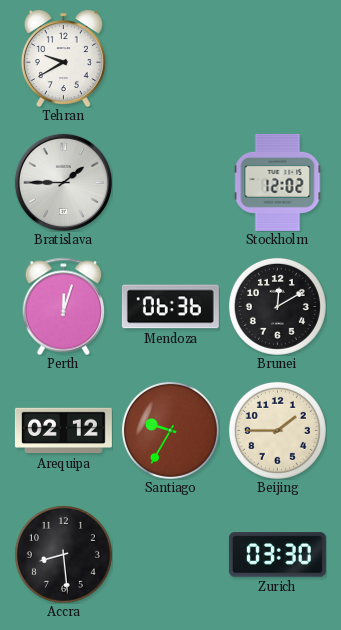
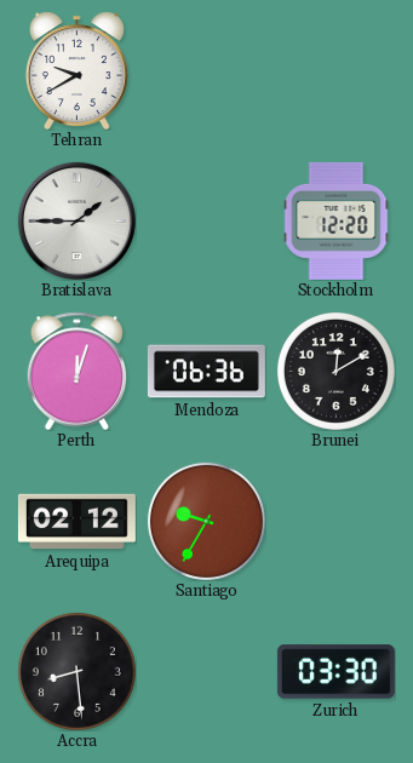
Stockholm: 12:02 -> 12:20
Beijing: 1:45 -> none
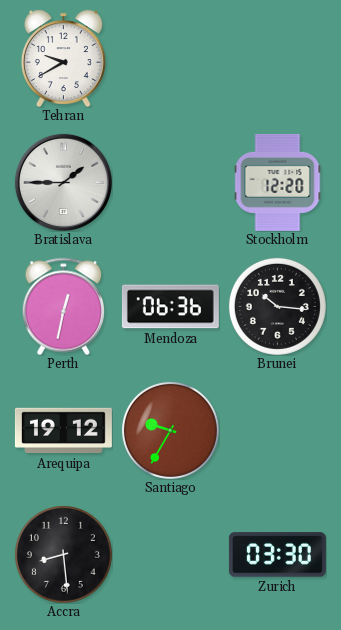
Perth: 12:03 -> 12:32
Brunei: 12:10 -> 10:16
Arequipa: 02:12 -> 19:12
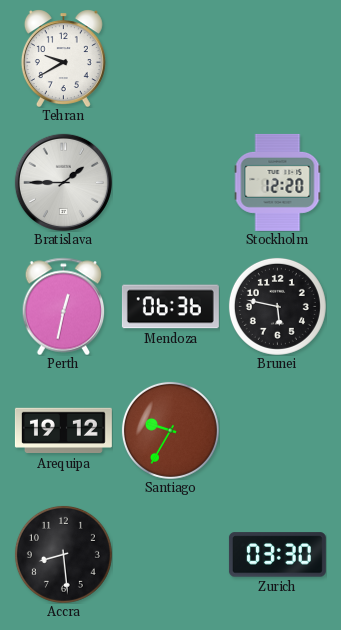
Brunei: 10:16 -> 5:47
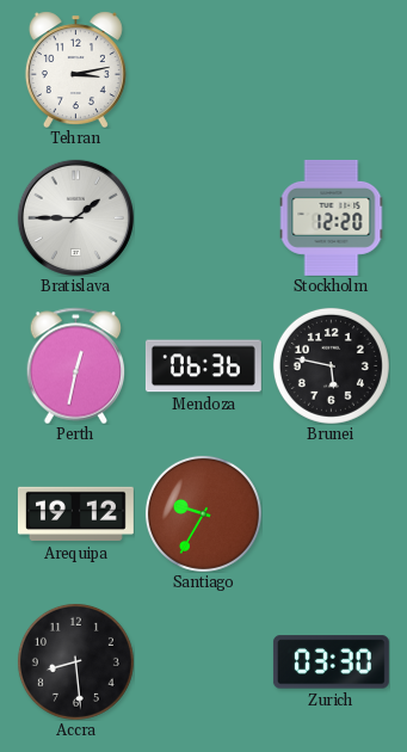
Tehran: 9:40 -> 3:13
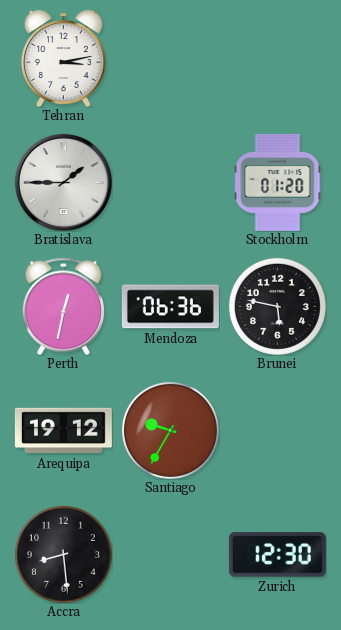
Stockholm: 12:20 -> 01:20
Zurich: 03:30 -> 12:30
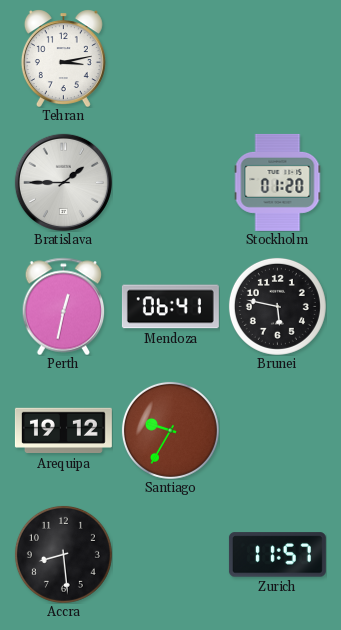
Mendoza: 06:36 -> 06:41
Zurich: 12:30 -> 11:57
